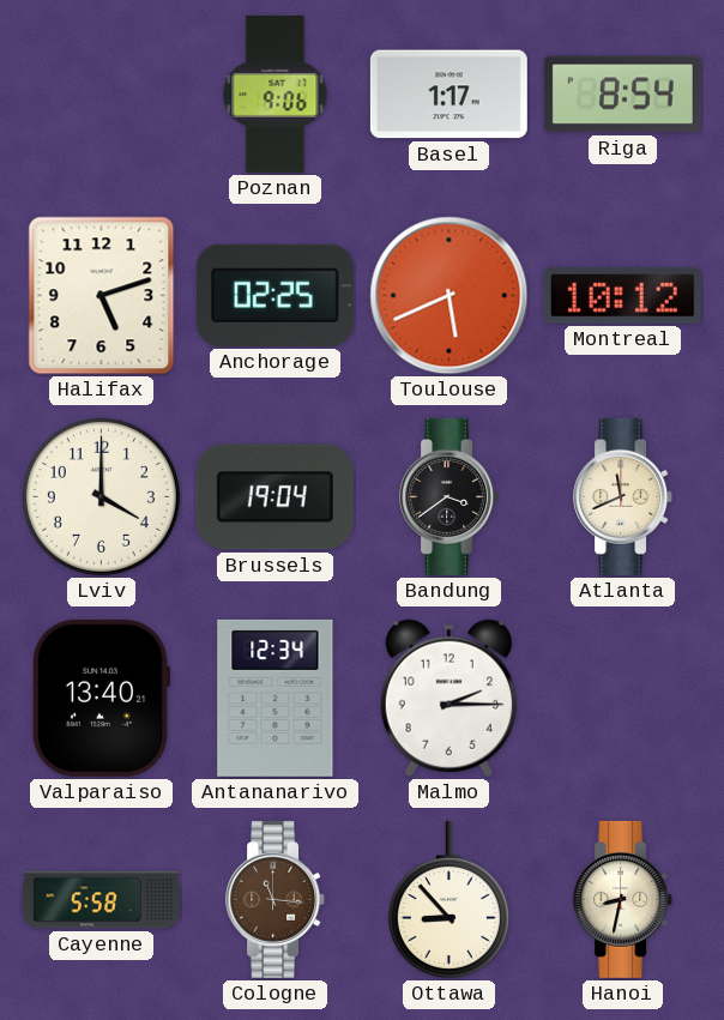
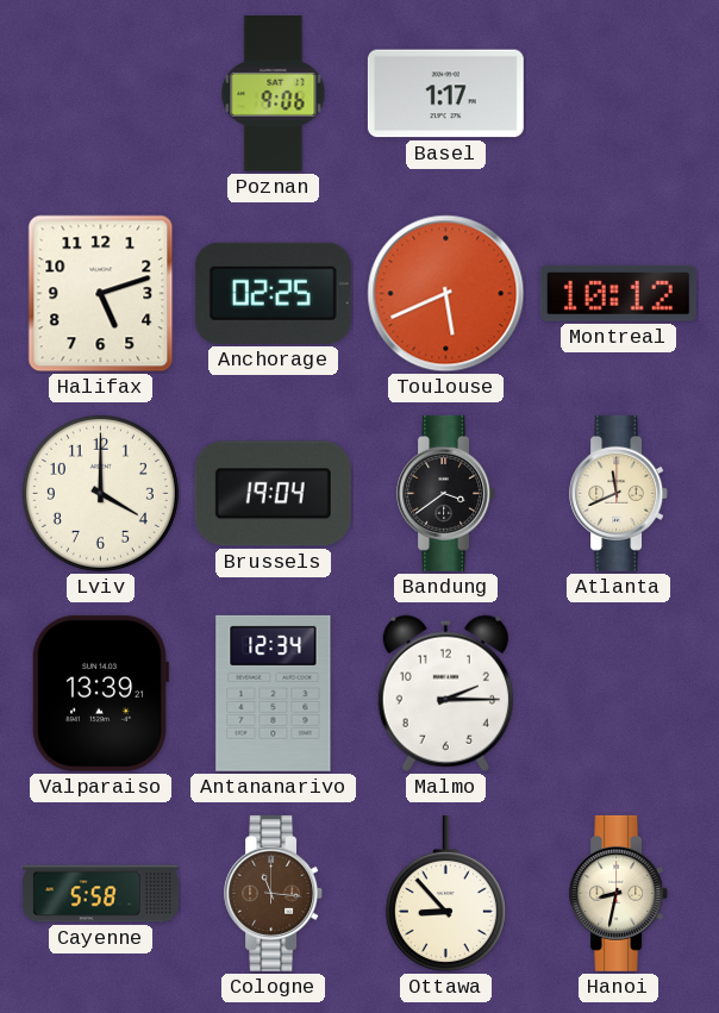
Riga: 8:54 -> none
Valparaiso: 13:40 -> 13:39
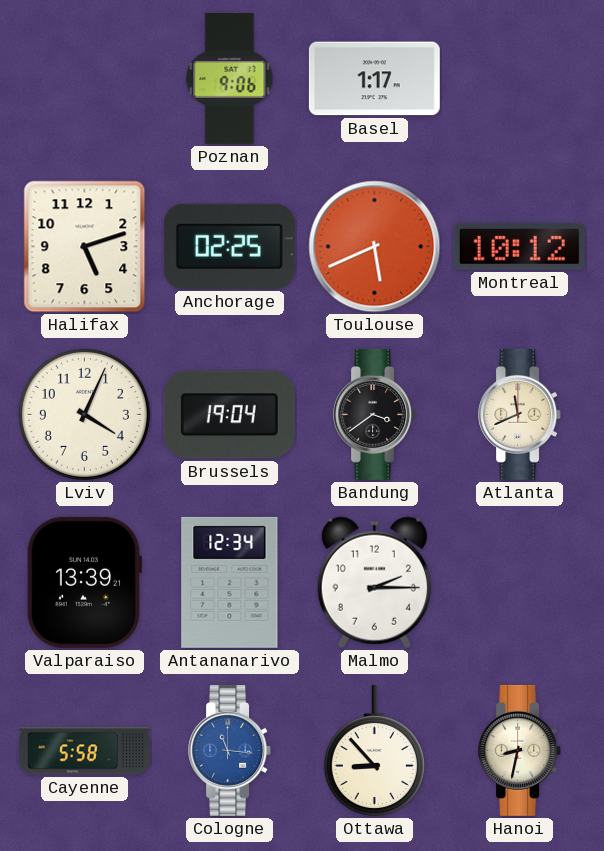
Lviv: 4:00 -> 4:04
Cologne dial: brown -> blue
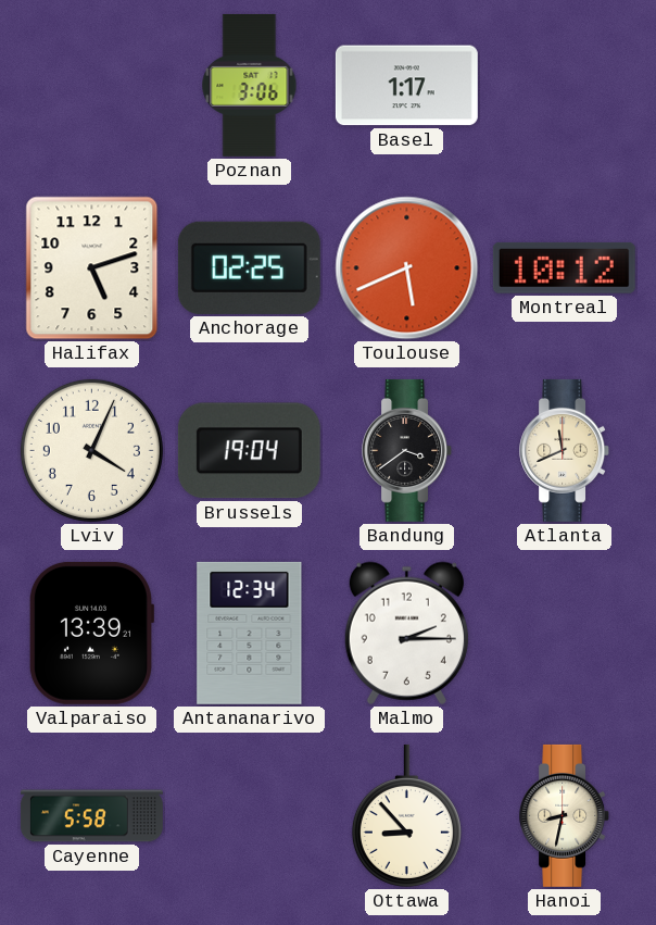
Poznan: 9:06 -> 3:06
Cologne: 11:16 -> none
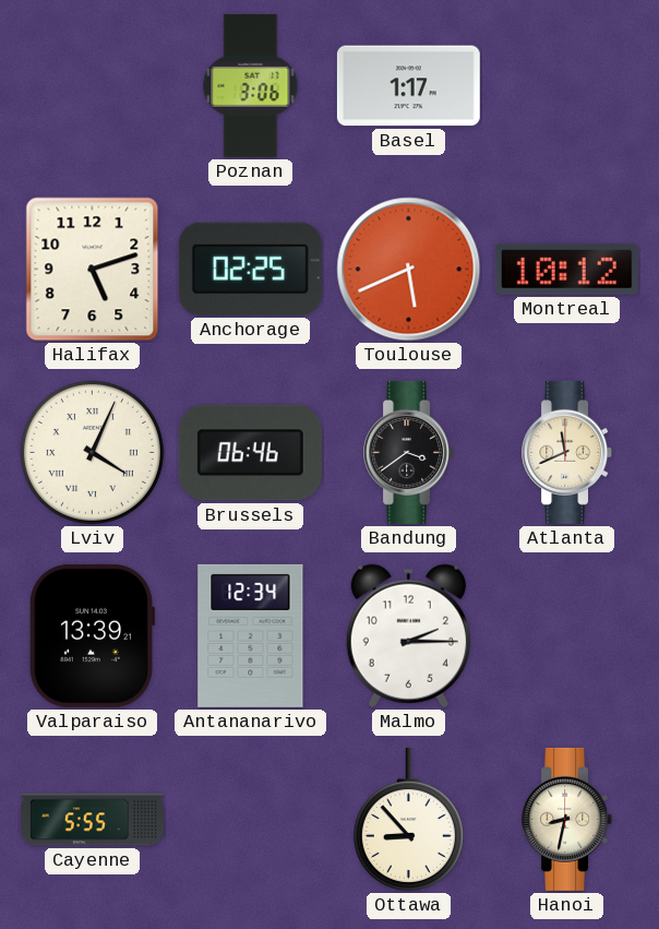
Lviv numerals: Arabic -> Roman
Brussels: 19:04 -> 06:46
Cayenne: 5:58 -> 5:55
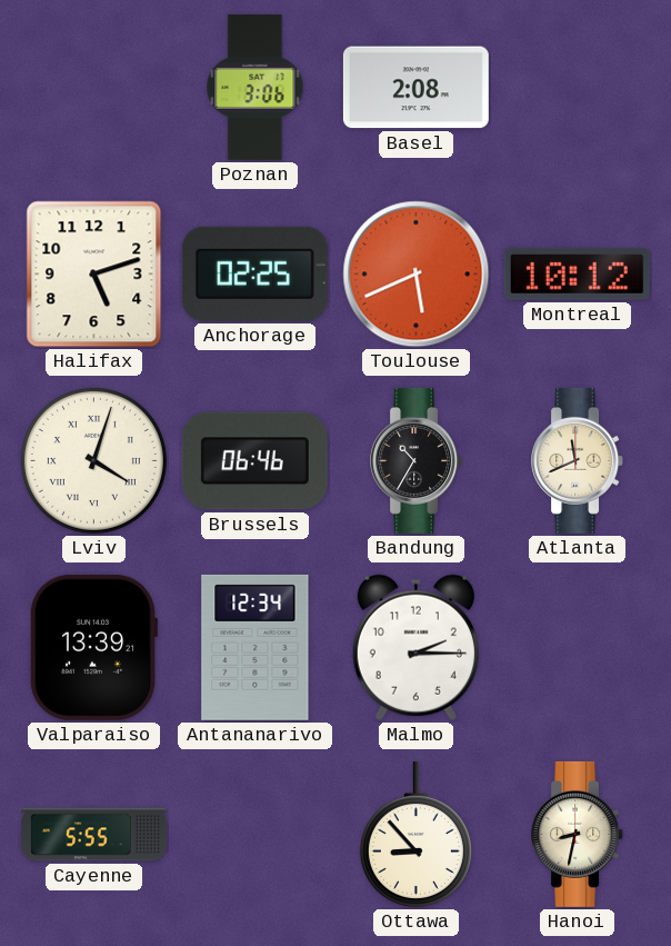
Basel: 1:17 -> 2:08
Lviv: 4:04 -> 4:03
Bandung: 3:39 -> 10:35
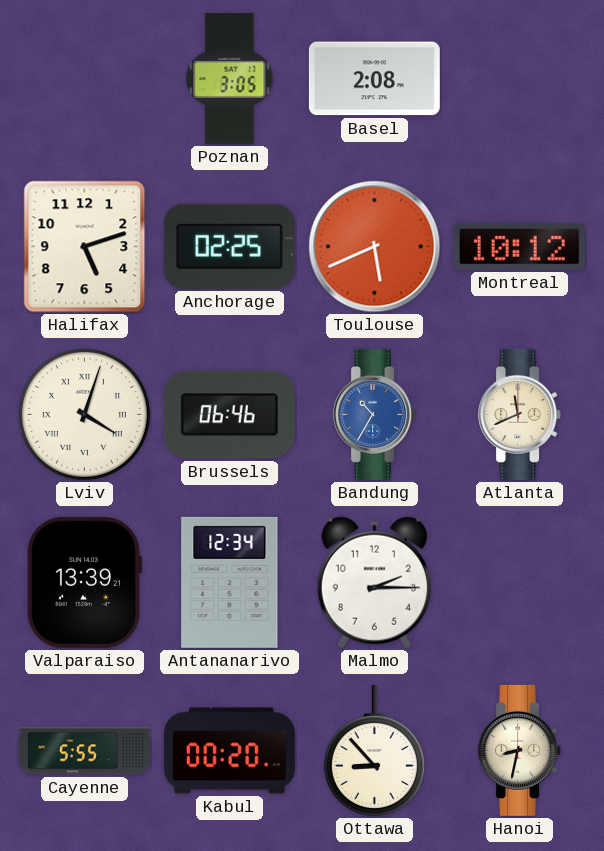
Poznan: 3:06 -> 3:05
Bandung dial: black -> blue
Kabul: none -> 00:20
